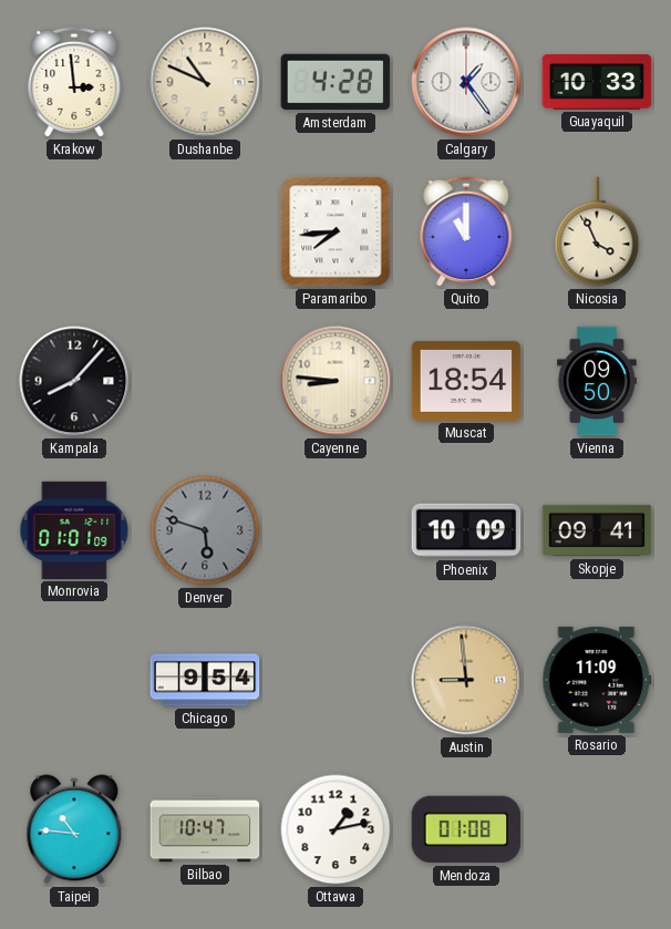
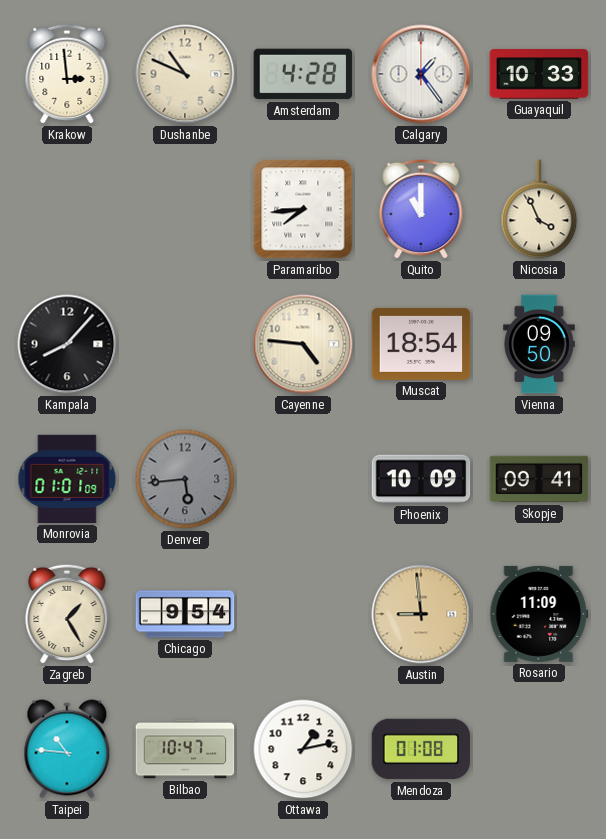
Cayenne: 8:46 -> 4:46
Denver: 5:48 -> 5:44
Zagreb: none -> 1:25
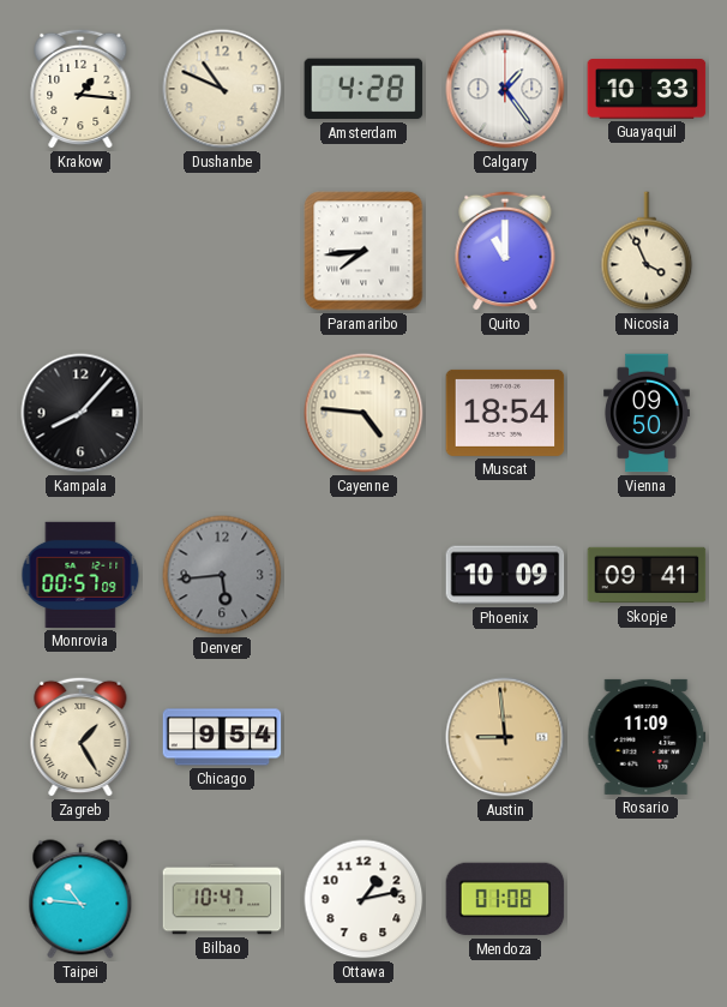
Krakow: 2:59 -> 1:16
Monrovia: 01:01 -> 00:57
